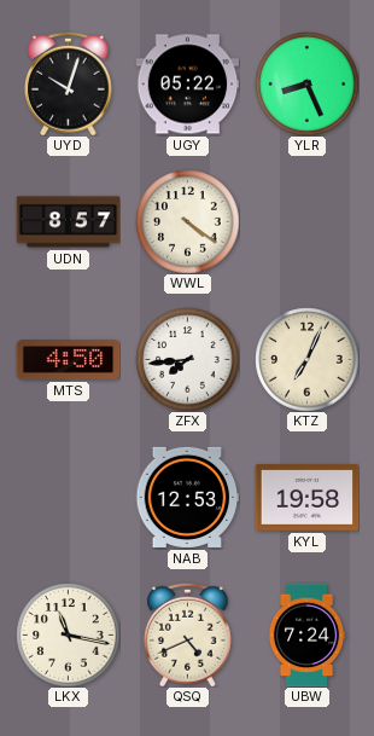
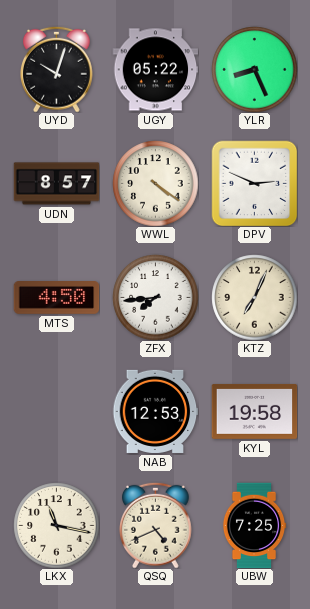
DPV: none -> 2:49
UBW: 7:24 -> 7:25
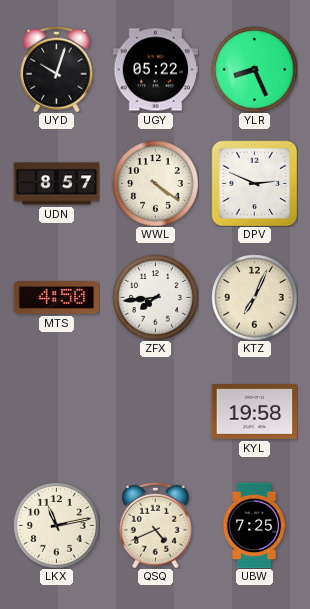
NAB: 12:53 -> none
LKX: 11:17 -> 11:13
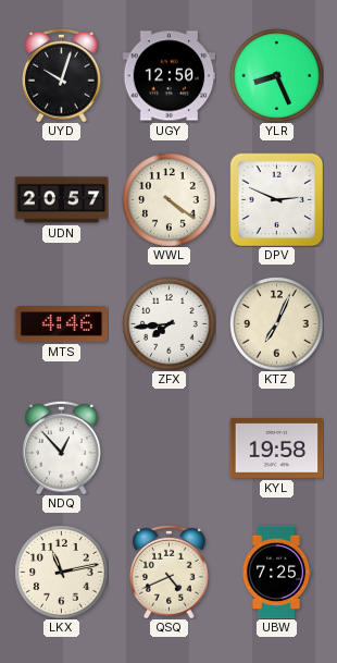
UGY: 05:22 -> 12:50
UDN: 8:57 -> 20:57
MTS: 4:50 -> 4:46
NDQ: none -> 12:53
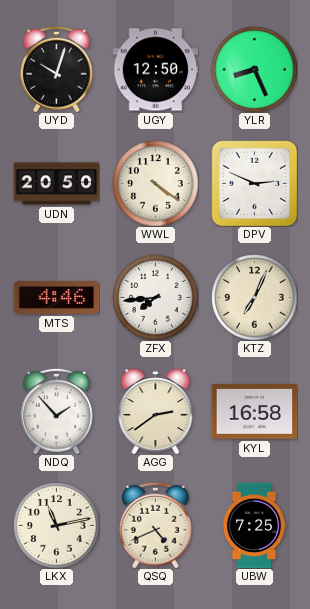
UDN: 20:57 -> 20:50
NDQ: 12:53 -> 1:53
AGG: none -> 2:39
KYL: 19:58 -> 16:58
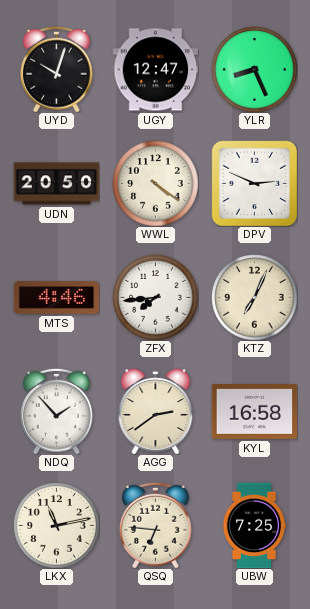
UGY: 12:50 -> 12:47
QSQ: 4:41 -> 6:46
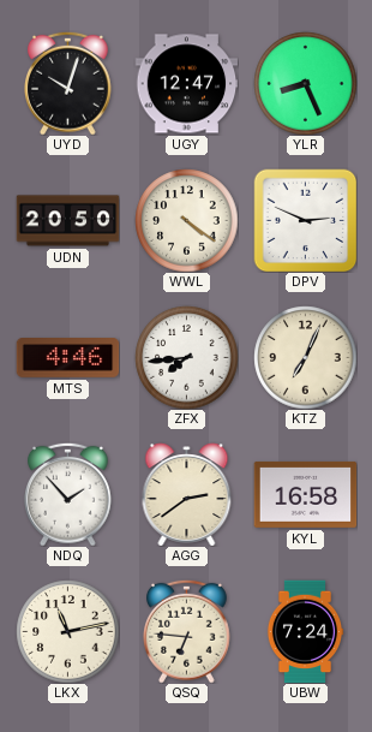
UBW: 7:25 -> 7:24
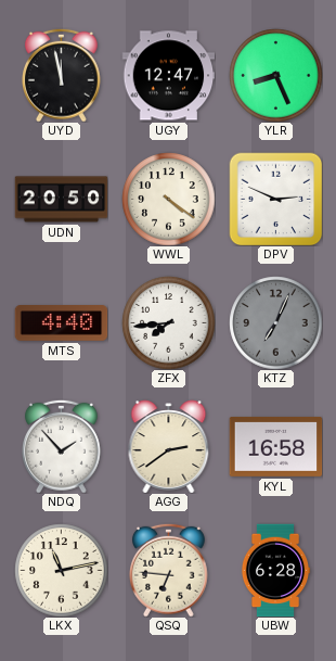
UYD: 10:03 -> 11:58
MTS: 4:46 -> 4:40
KTZ dial: cream -> grey
UBW: 7:24 -> 6:28
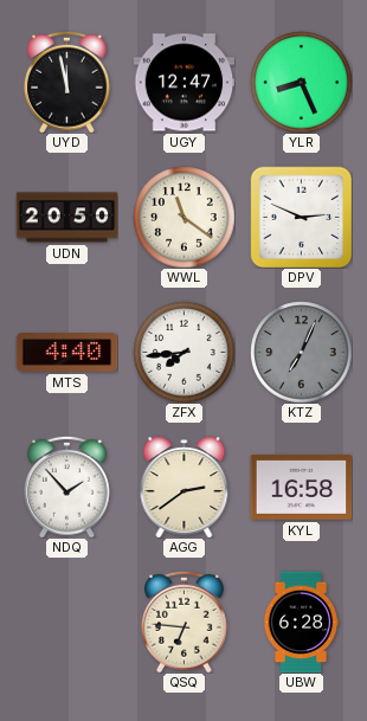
WWL: 4:21 -> 11:21
LKX: 11:13 -> none
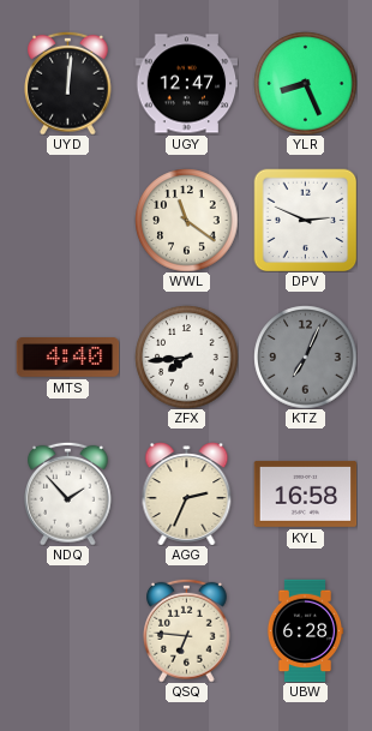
UYD: 11:58 -> 12:01
UDN: 20:50 -> none
AGG: 2:39 -> 2:34
